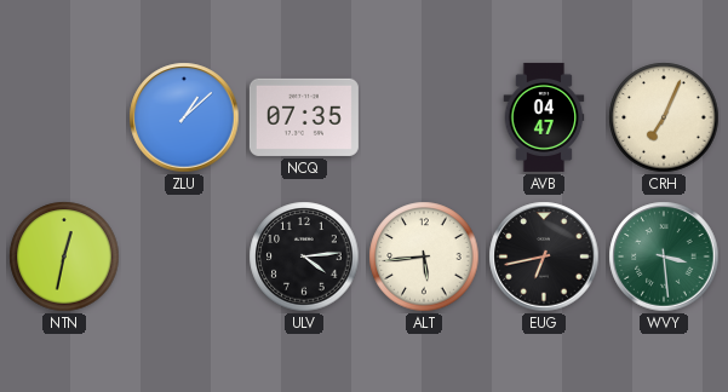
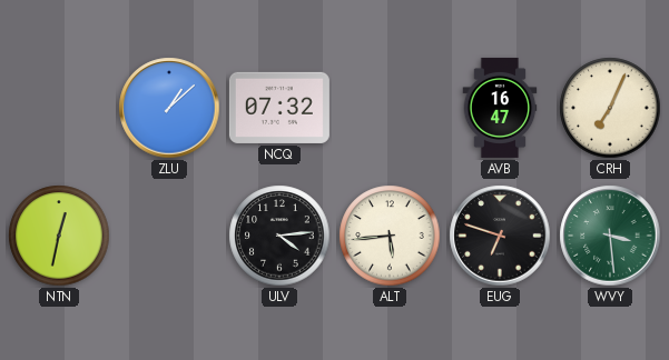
NCQ: 07:35 -> 07:32
AVB: 04:47 -> 16:47
EUG: 6:43 -> 6:48
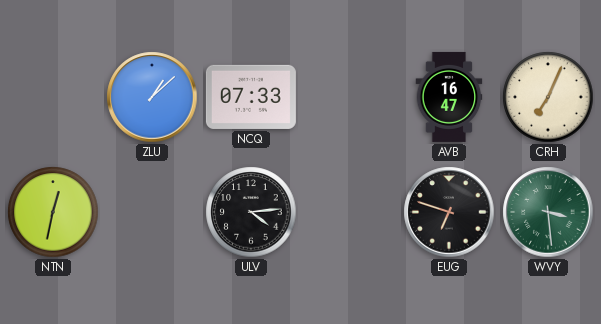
NCQ: 07:32 -> 07:33
ALT: 5:44 -> none
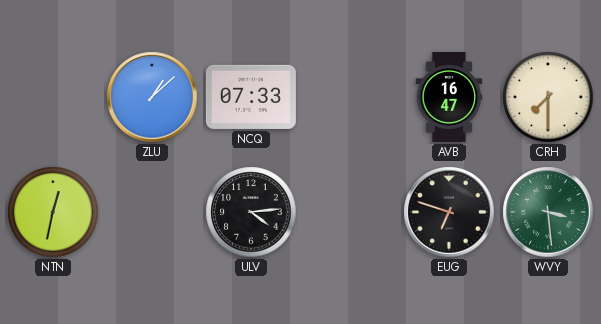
CRH: 7:04 -> 7:30
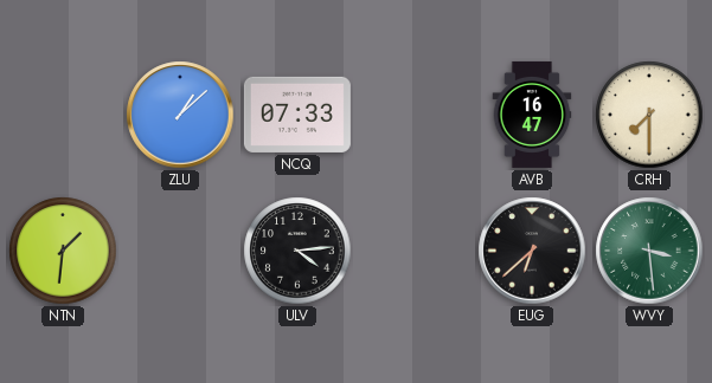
NTN: 12:32 -> 1:31
EUG: 6:48 -> 6:38
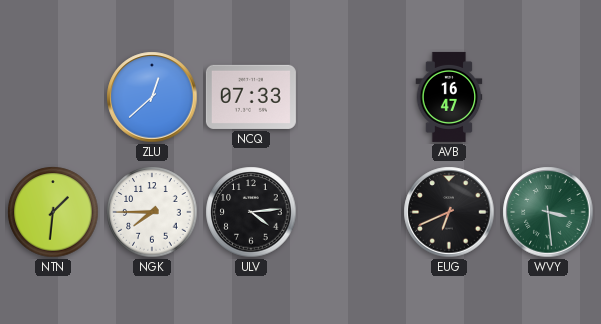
ZLU: 1:08 -> 12:38
CRH: 7:30 -> none
NGK: none -> 7:45
EUG: 6:38 -> 6:41
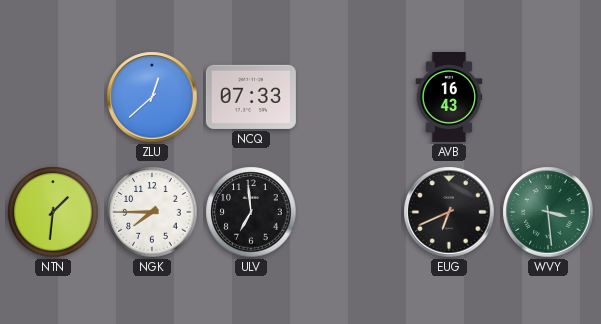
AVB: 16:47 -> 16:43
ULV: 4:14 -> 6:59
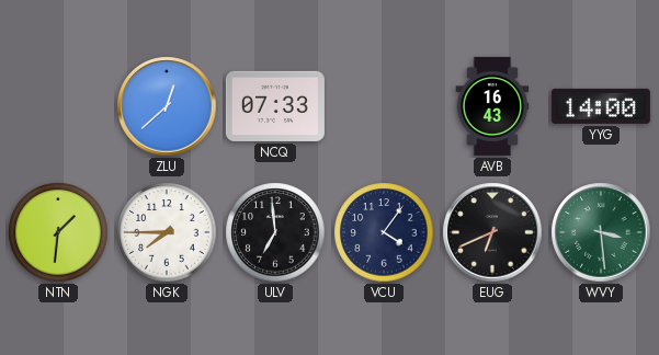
YYG: none -> 14:00
VCU: none -> 4:06
